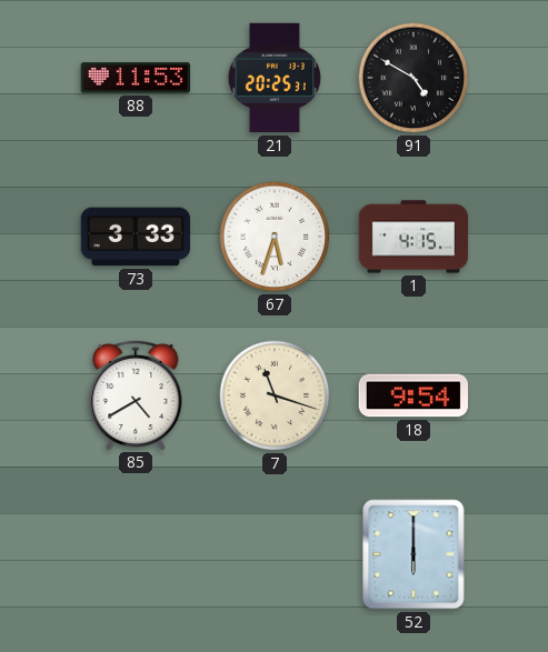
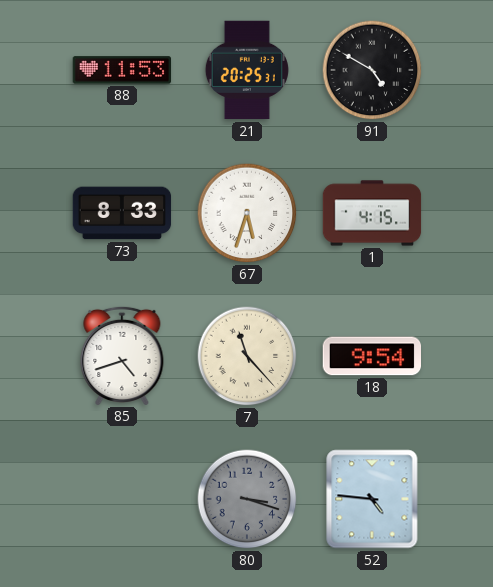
73: 3:33 -> 8:33
85: 4:40 -> 4:42
7: 11:18 -> 11:23
80: none -> 3:18
52: 6:00 -> 4:46
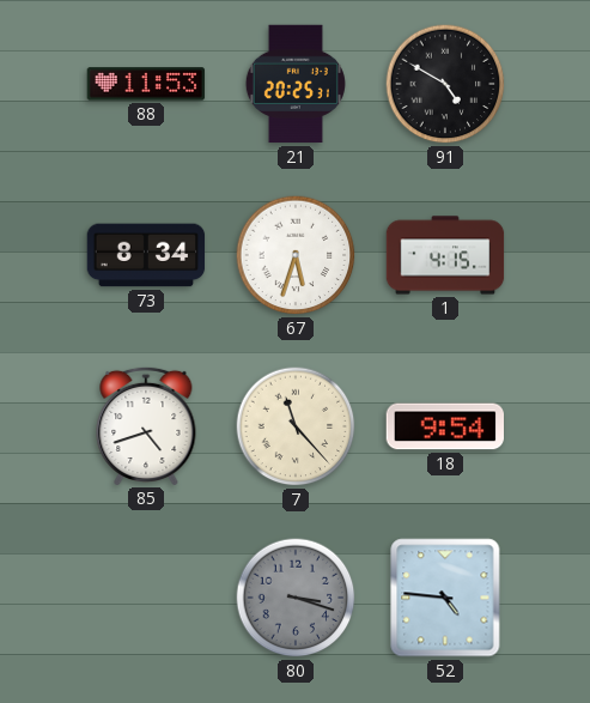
73: 8:33 -> 8:34
